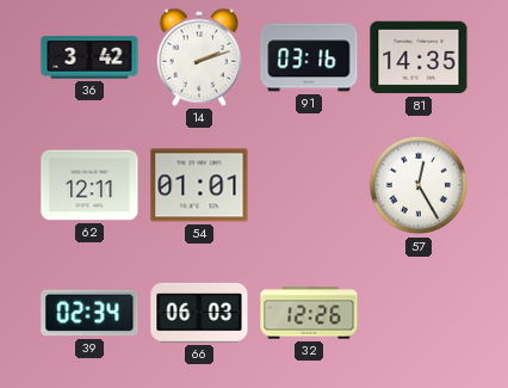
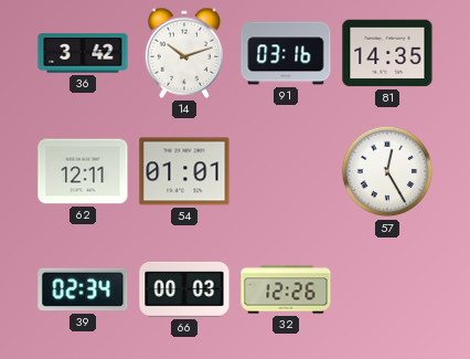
14: 2:12 -> 10:12
66: 06:03 -> 00:03
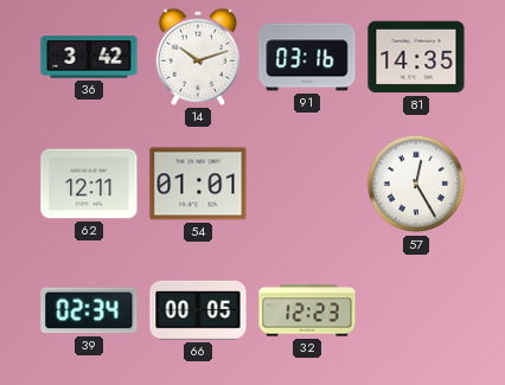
66: 00:03 -> 00:05
32: 12:26 -> 12:23
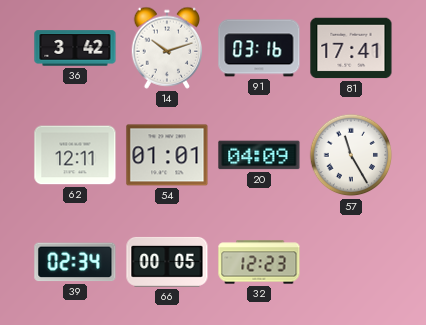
81: 14:35 -> 17:41
20: none -> 04:09
57: 12:25 -> 11:25
